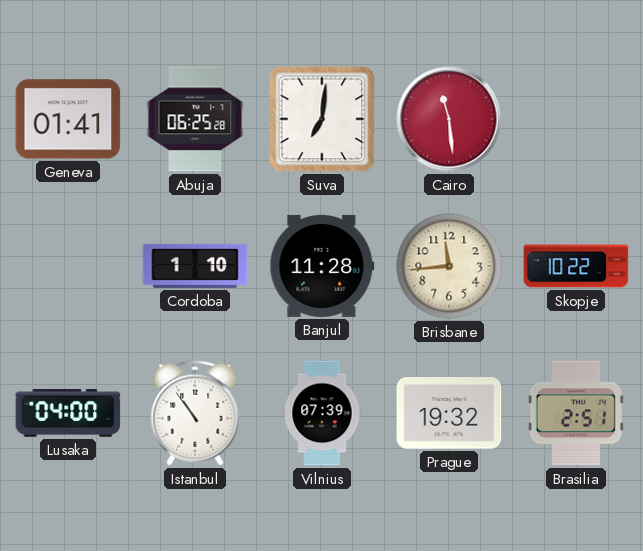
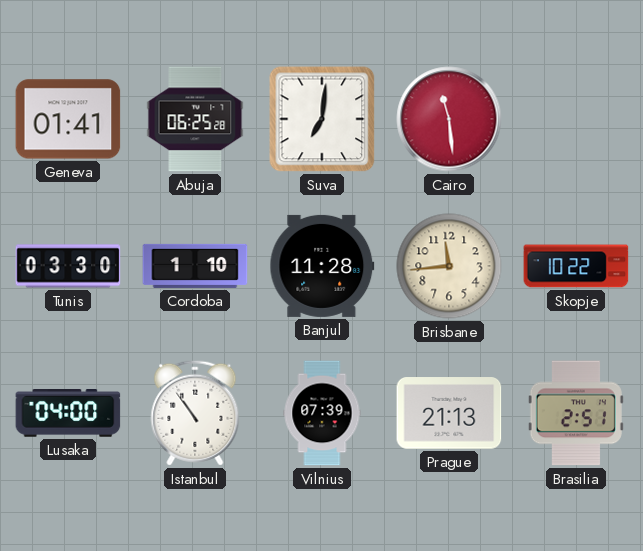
Tunis: none -> 03:30
Prague: 19:32 -> 21:13
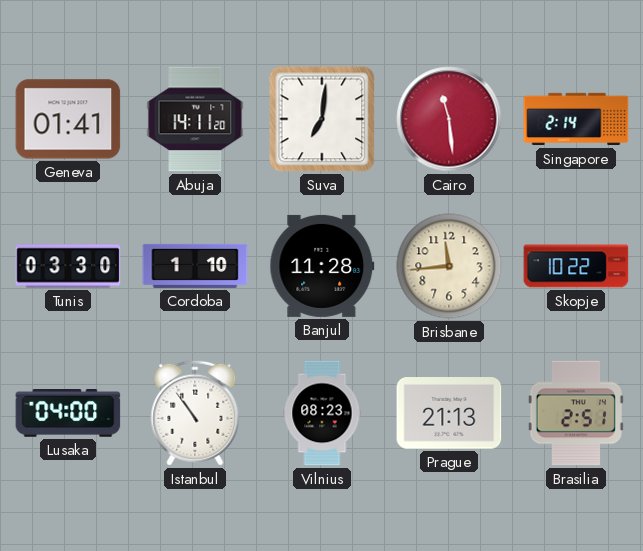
Abuja: 06:25 -> 14:11
Singapore: none -> 2:14
Vilnius: 07:39 -> 08:23
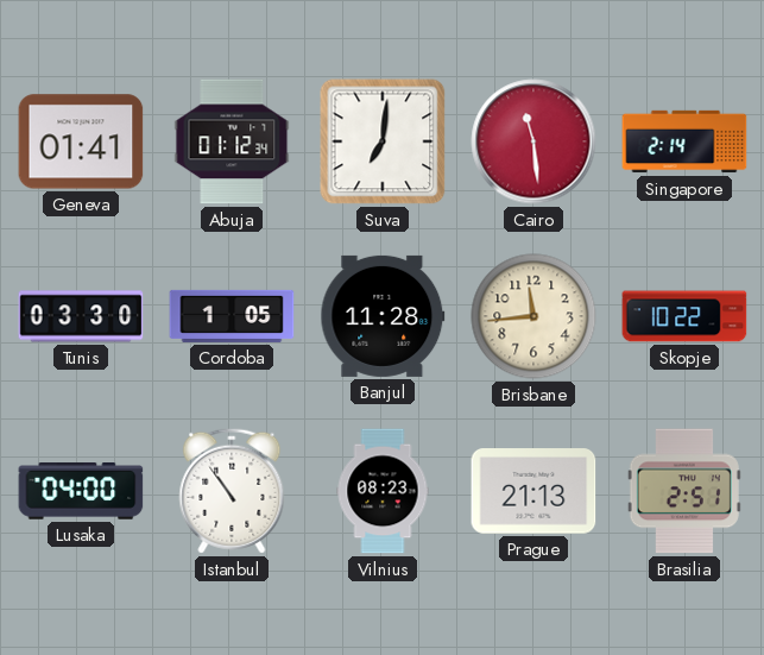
Abuja: 14:11 -> 01:12
Cordoba: 1:10 -> 1:05
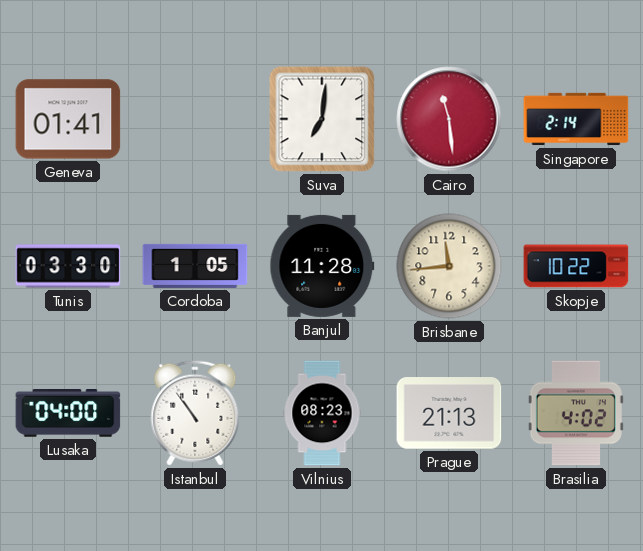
Abuja: 01:12 -> none
Brasilia: 2:51 -> 4:02
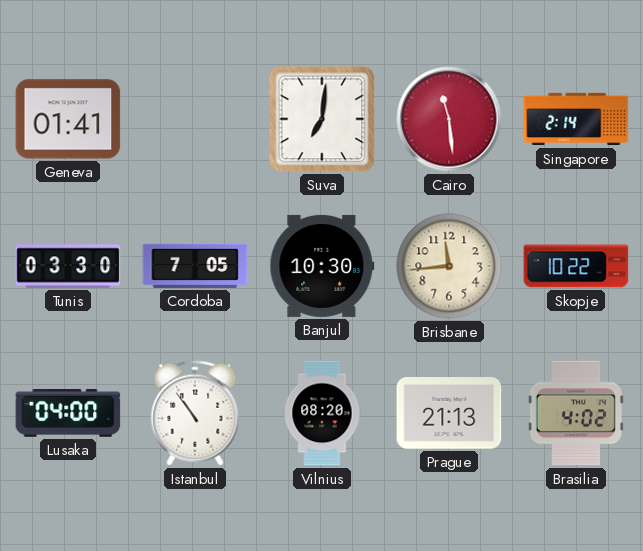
Cordoba: 1:05 -> 7:05
Banjul: 11:28 -> 10:30
Vilnius: 08:23 -> 08:20
